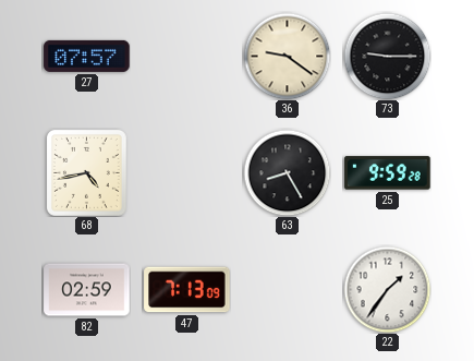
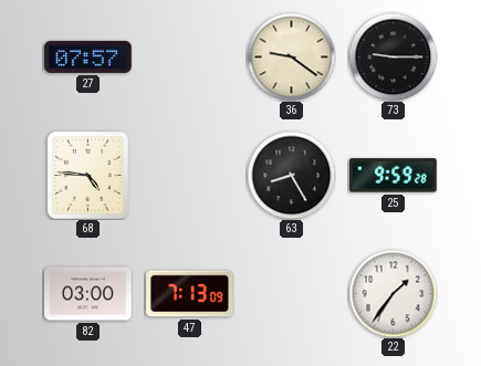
68: 4:43 -> 4:46
82: 02:59 -> 03:00
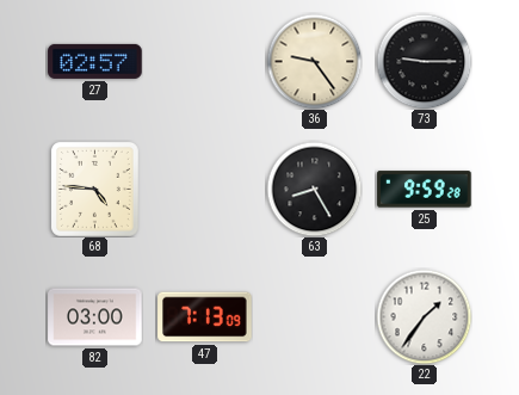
27: 07:57 -> 02:57
36: 9:21 -> 9:24
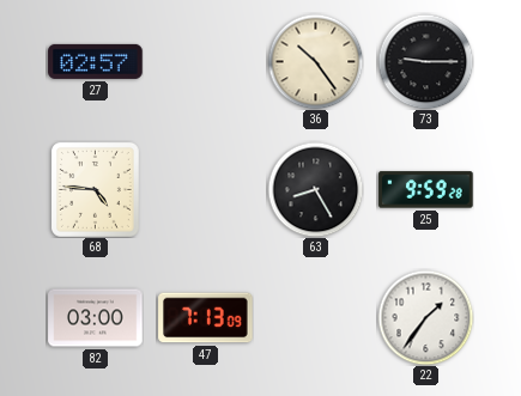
36: 9:24 -> 10:24
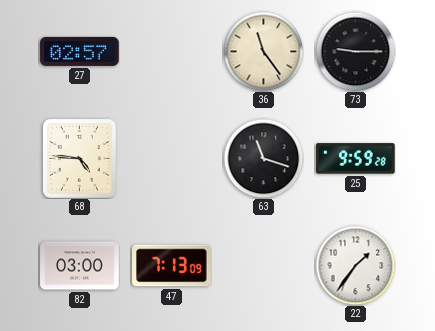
36: 10:24 -> 11:24
63: 8:25 -> 11:18
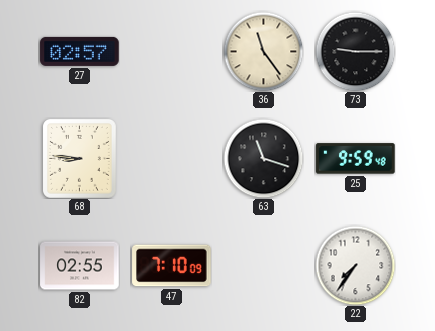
68: 4:46 -> 8:46
25: 9:59:28 -> 9:59:48
82: 03:00 -> 02:55
47: 7:13 -> 7:10
22: 1:36 -> 7:36
